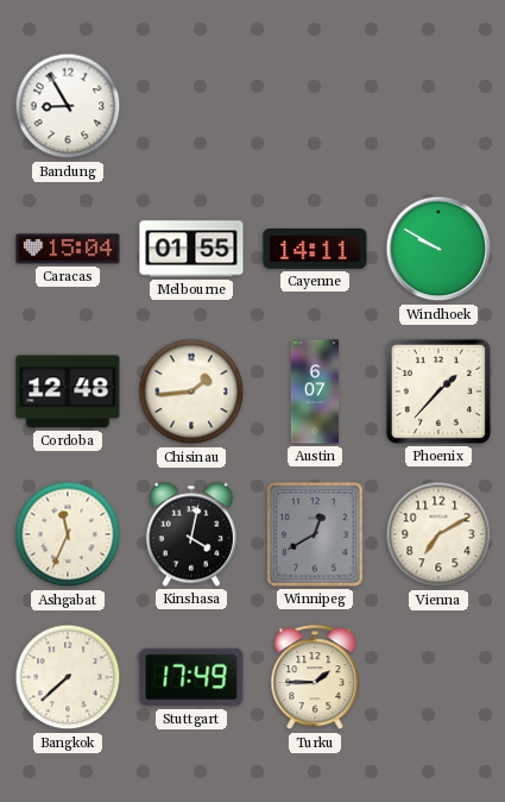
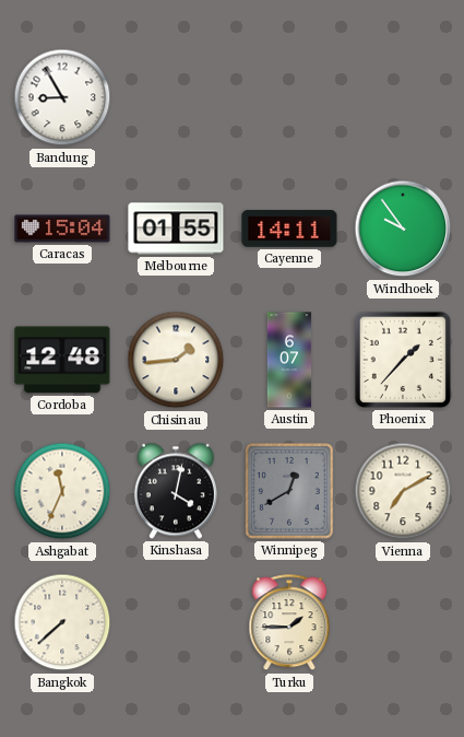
Windhoek: 9:50 -> 9:54
Stuttgart: 17:49 -> none
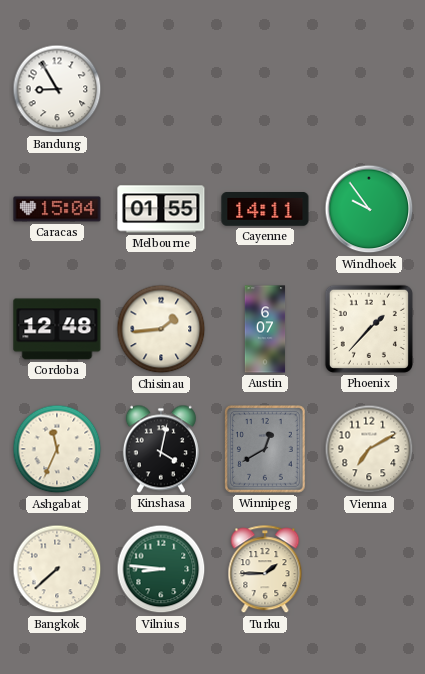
Vilnius: none -> 8:46
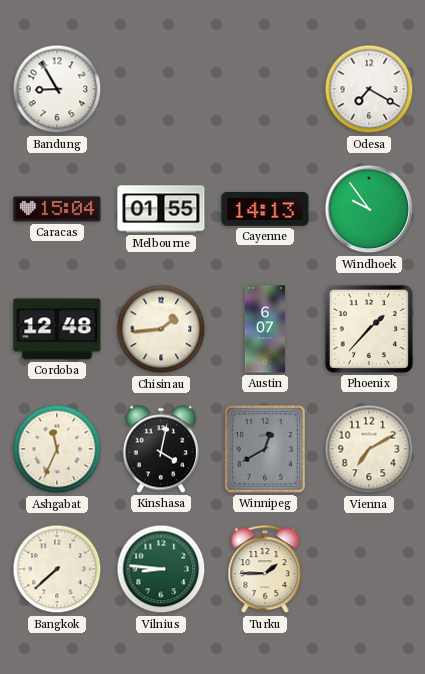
Odesa: none -> 7:20
Cayenne: 14:11 -> 14:13
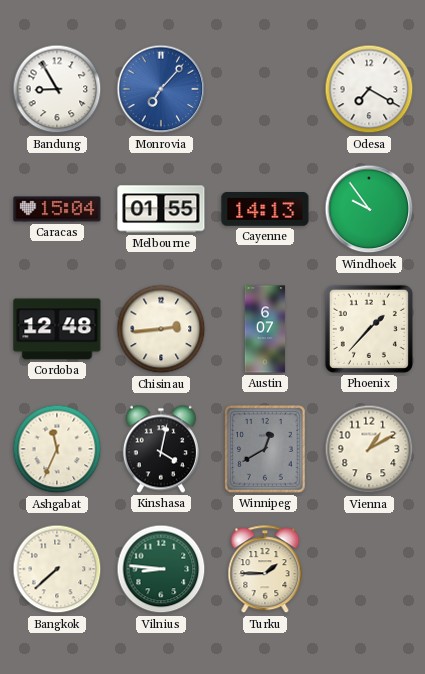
Monrovia: none -> 7:07
Chisinau: 1:44 -> 2:44
Vienna: 7:10 -> 1:10
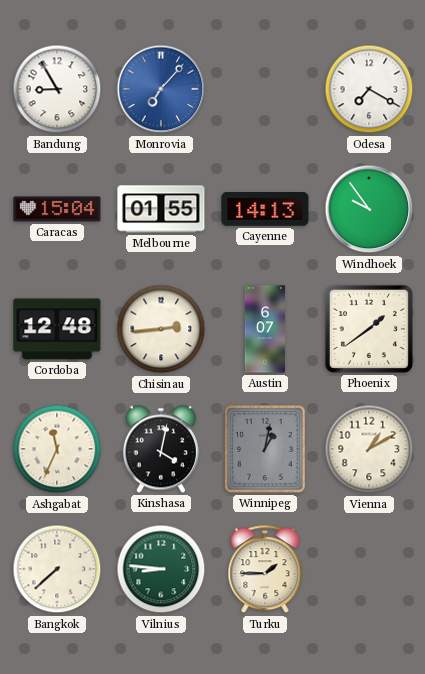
Phoenix: 1:37 -> 1:39
Winnipeg: 12:40 -> 1:02
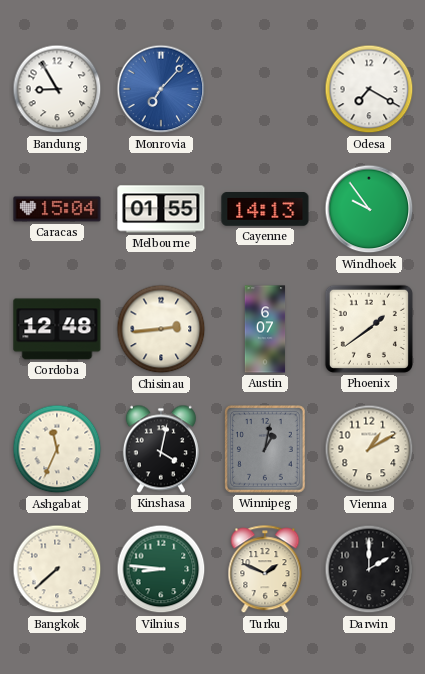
Turku: 1:45 -> 1:49
Darwin: none -> 2:00
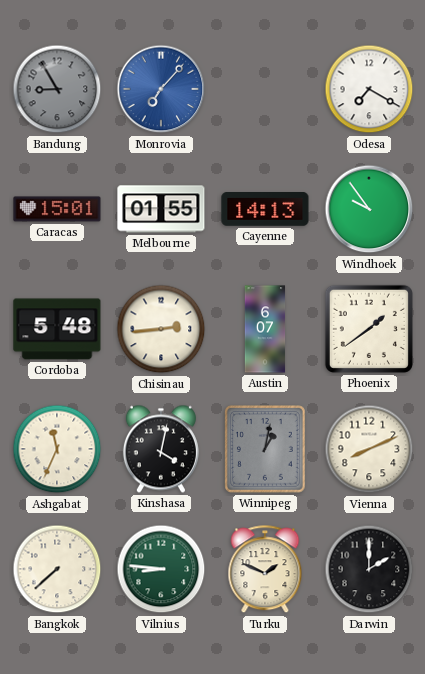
Bandung dial: white -> grey
Caracas: 15:04 -> 15:01
Cordoba: 12:48 -> 5:48
Vienna: 1:10 -> 8:11
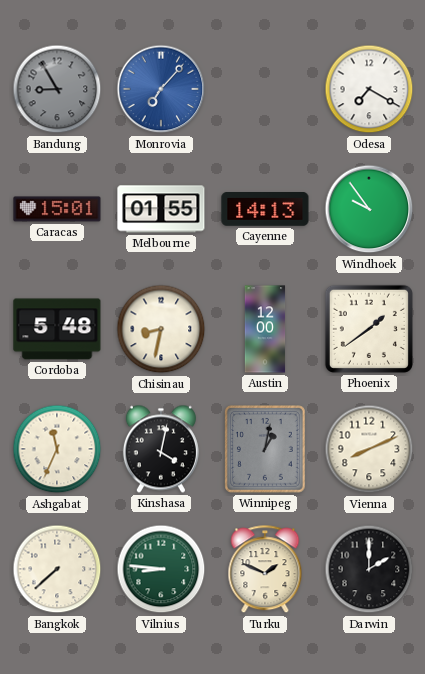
Chisinau: 2:44 -> 8:32
Austin: 6:07 -> 12:00
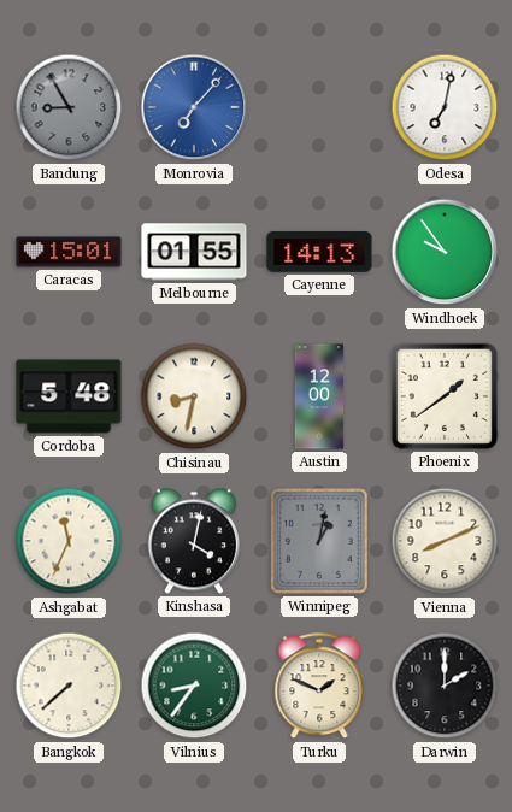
Odesa: 7:20 -> 7:02
Vilnius: 8:46 -> 8:36
